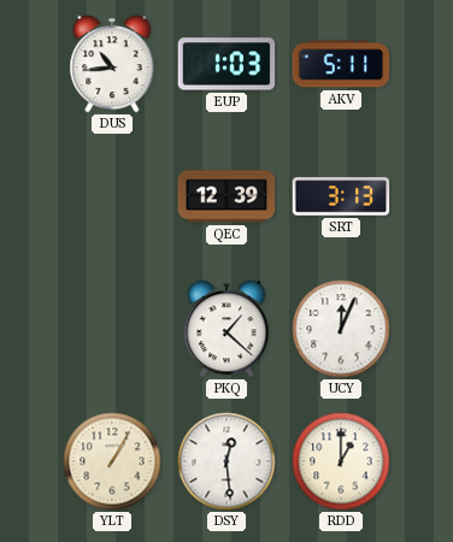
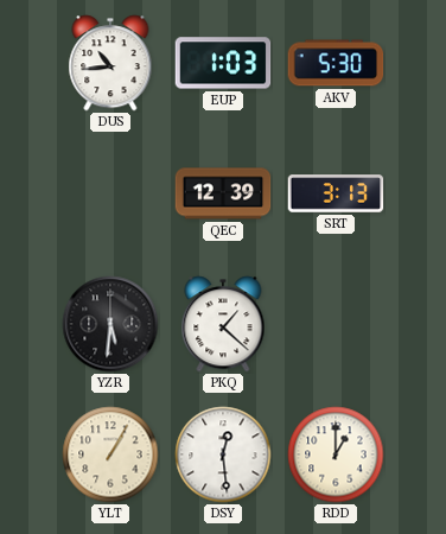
AKV: 5:11 -> 5:30
YZR: none -> 5:31
UCY: 12:04 -> none
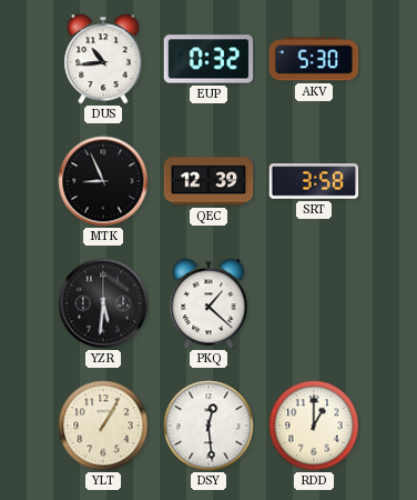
EUP: 1:03 -> 0:32
MTK: none -> 8:56
SRT: 3:13 -> 3:58
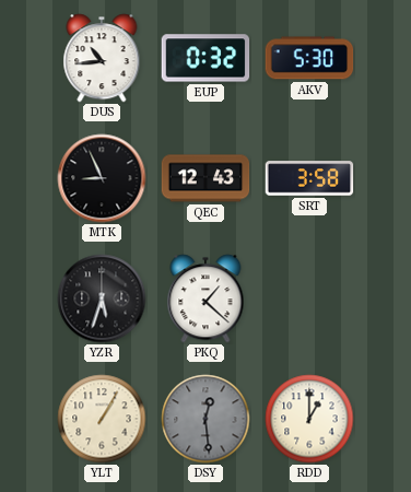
QEC: 12:39 -> 12:43
YZR: 5:31 -> 5:33
DSY dial: white -> grey
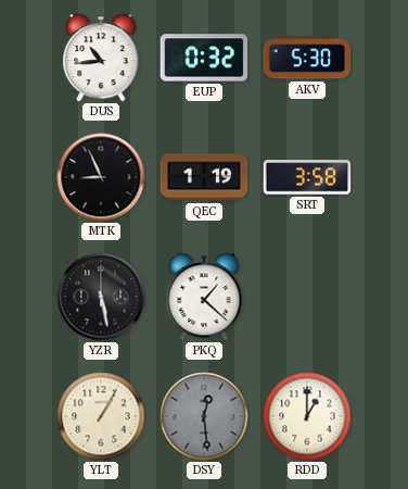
QEC: 12:43 -> 1:19
YZR: 5:33 -> 5:28
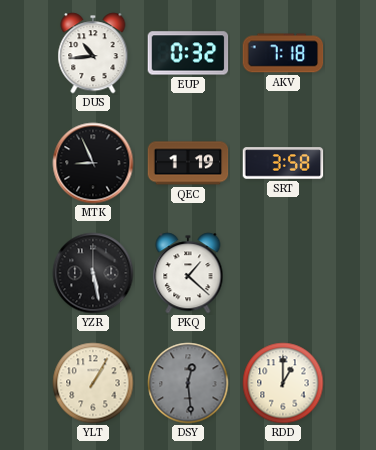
AKV: 5:30 -> 7:18
